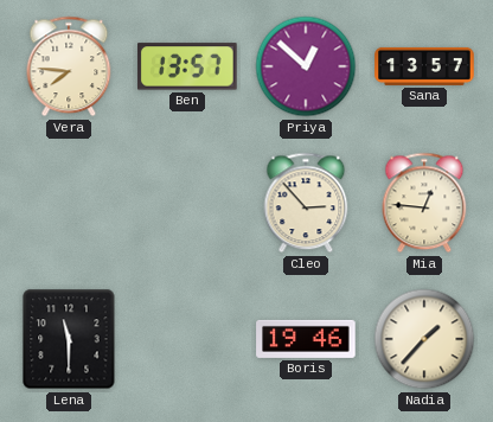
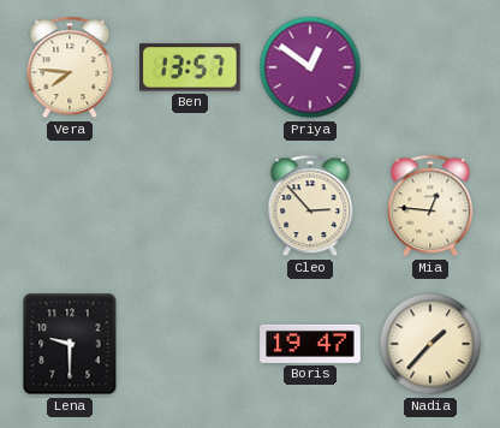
Priya: 12:52 -> 12:51
Sana: 13:57 -> none
Lena: 11:30 -> 9:30
Boris: 19:46 -> 19:47
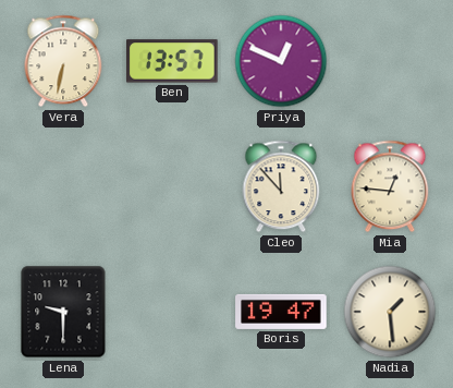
Vera: 7:46 -> 6:32
Priya: 12:51 -> 12:49
Cleo: 2:53 -> 11:53
Nadia: 1:37 -> 1:29
